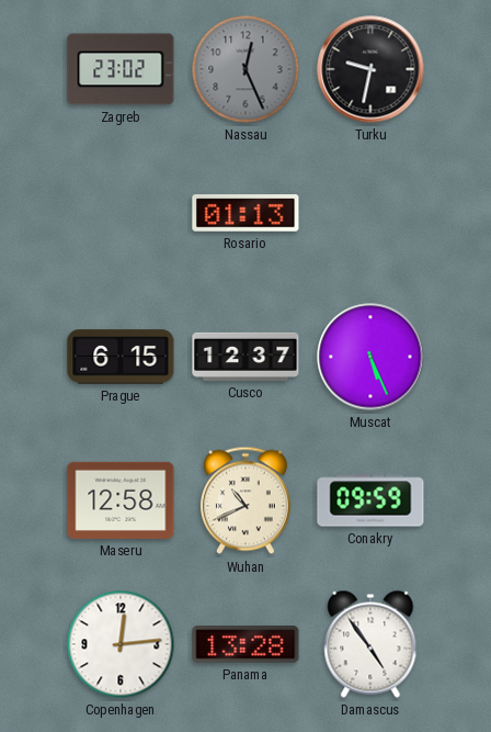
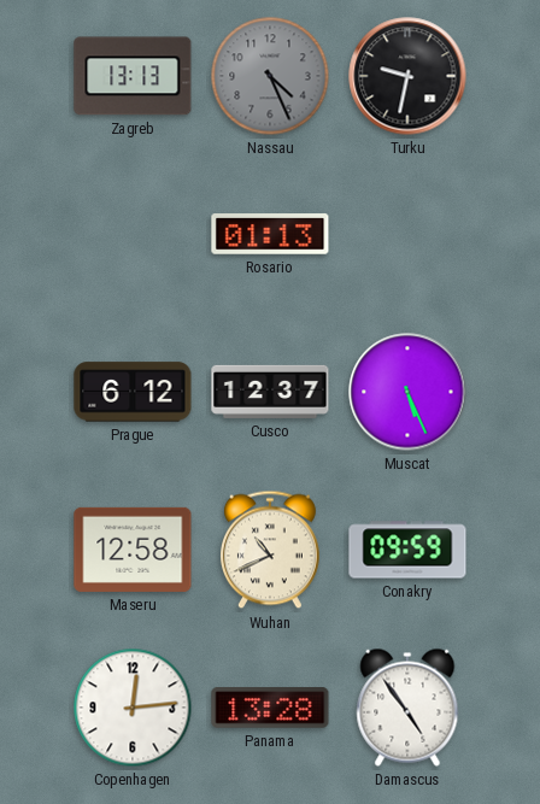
Zagreb: 23:02 -> 13:13
Nassau: 12:26 -> 4:26
Prague: 6:15 -> 6:12
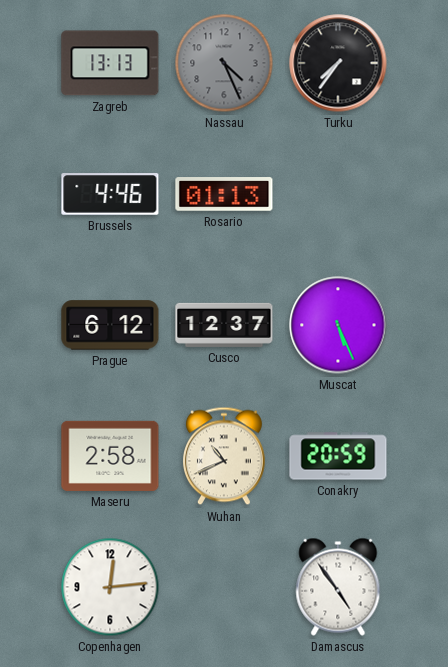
Turku: 9:32 -> 7:36
Brussels: none -> 4:46
Maseru: 12:58 -> 2:58
Conakry: 09:59 -> 20:59
Panama: 13:28 -> none
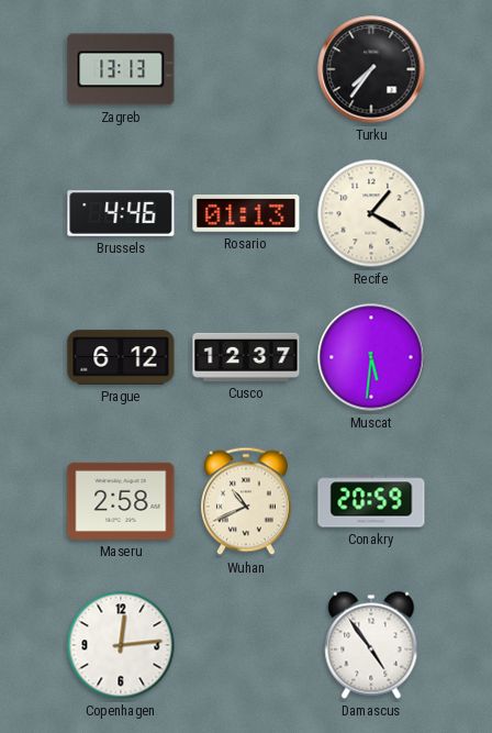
Nassau: 4:26 -> none
Recife: none -> 1:20
Muscat: 5:26 -> 5:31
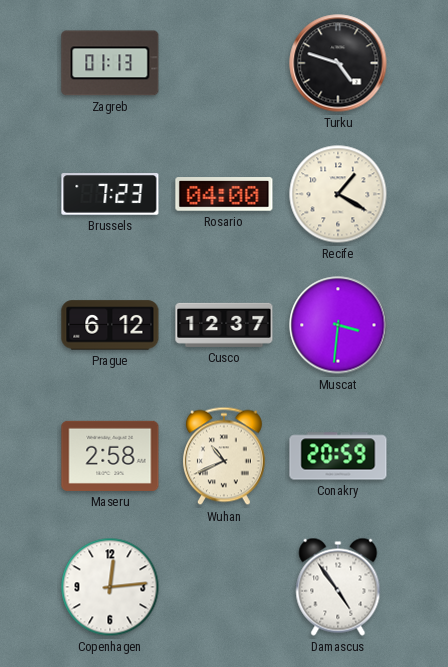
Zagreb: 13:13 -> 01:13
Turku: 7:36 -> 4:48
Brussels: 4:46 -> 7:23
Rosario: 01:13 -> 04:00
Muscat: 5:31 -> 3:31
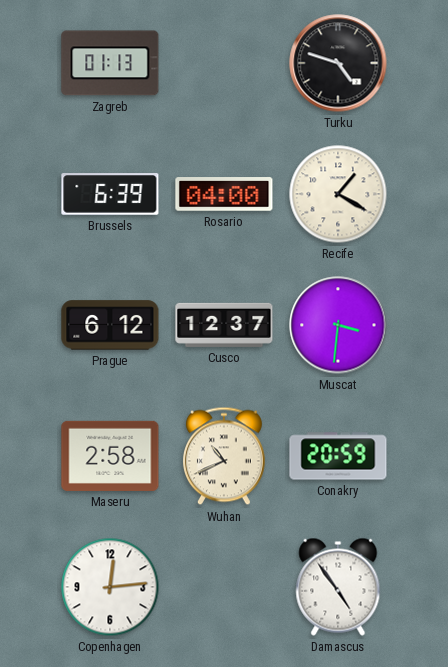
Brussels: 7:23 -> 6:39
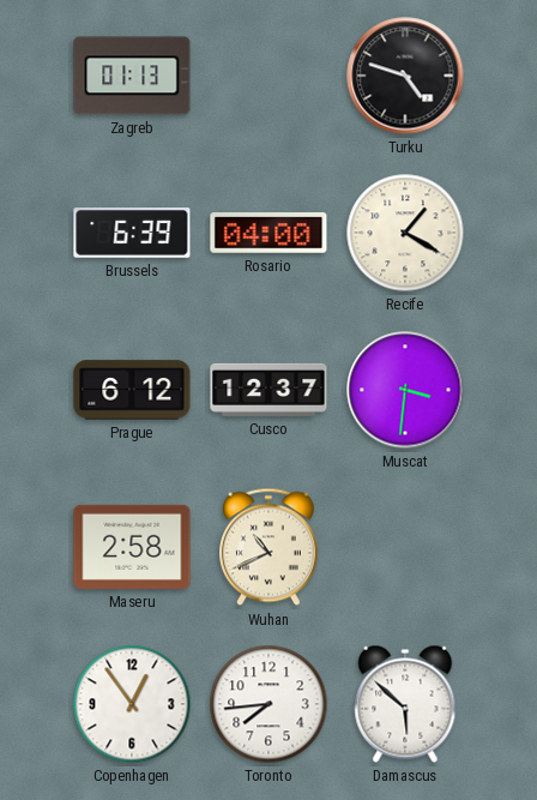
Conakry: 20:59 -> none
Copenhagen: 12:14 -> 12:54
Toronto: none -> 7:44
Damascus: 4:54 -> 5:52
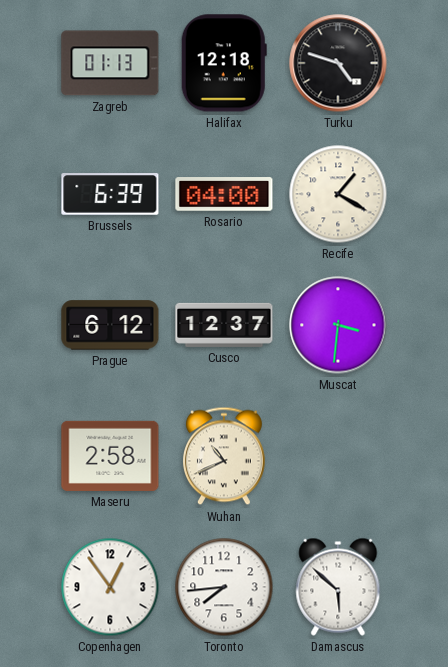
Halifax: none -> 12:18
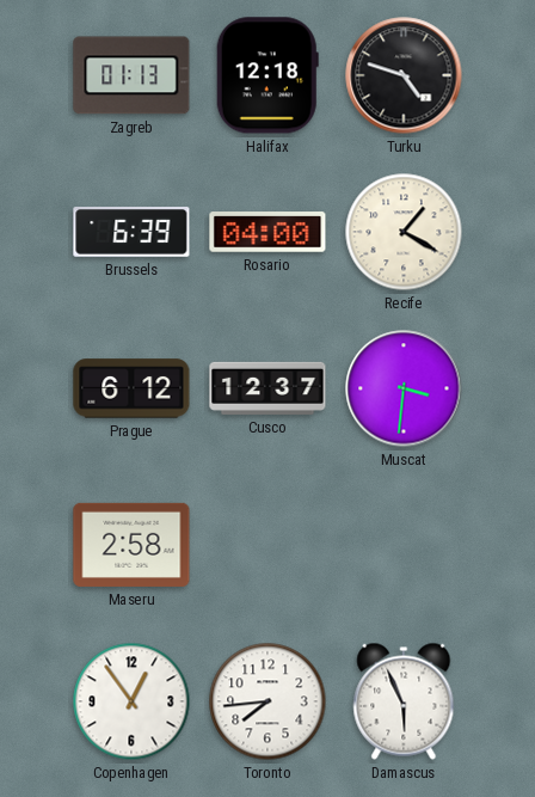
Wuhan: 10:41 -> none
Damascus: 5:52 -> 5:56
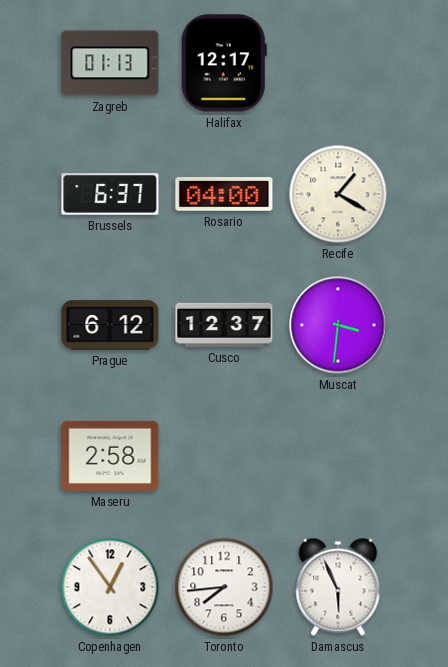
Halifax: 12:18 -> 12:17
Turku: 4:48 -> none
Brussels: 6:39 -> 6:37
